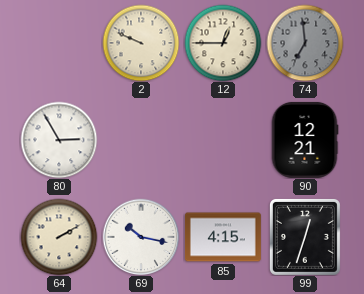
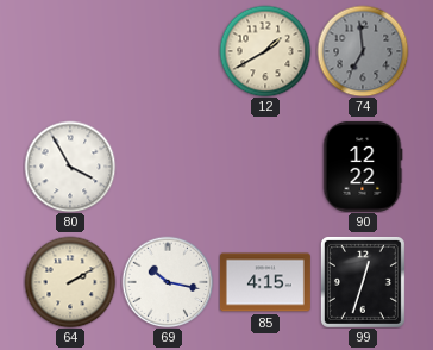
2: 9:49 -> none
12: 12:45 -> 1:40
80: 2:55 -> 3:55
90: 12:21 -> 12:22
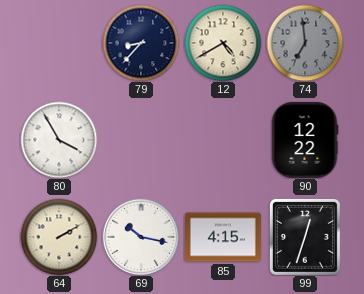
79: none -> 8:37
12: 1:40 -> 4:40
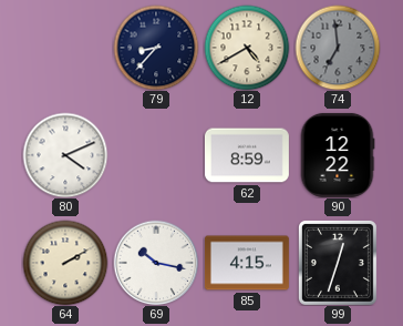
80: 3:55 -> 4:11
62: none -> 8:59
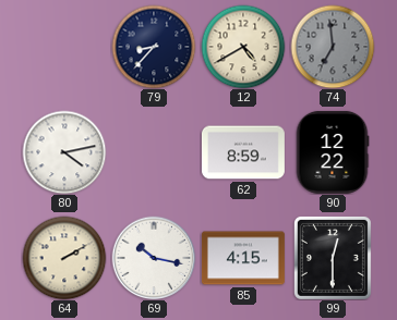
80: 4:11 -> 4:13
99: 12:33 -> 12:30
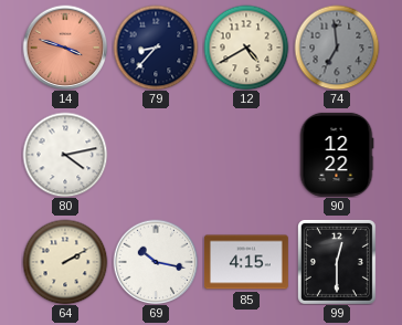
14: none -> 3:48
62: 8:59 -> none
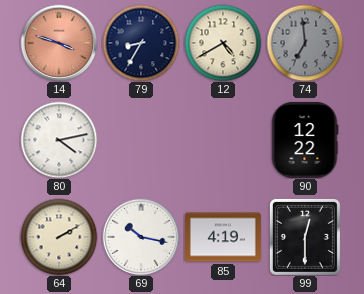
79: 8:37 -> 8:35
85: 4:15 -> 4:19
